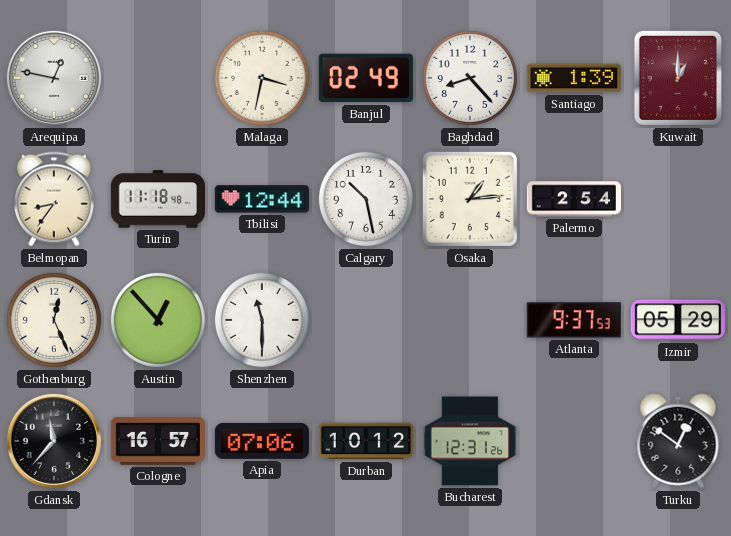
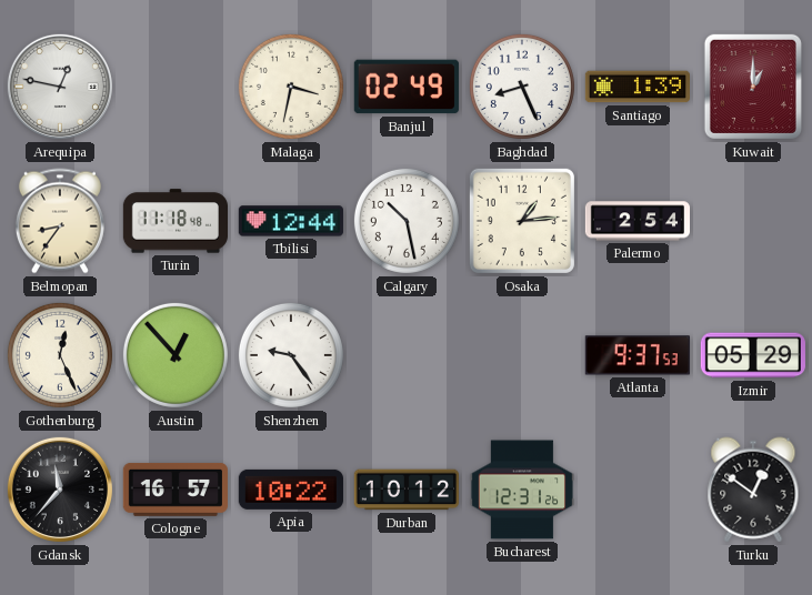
Baghdad: 8:23 -> 8:26
Shenzhen: 11:30 -> 9:24
Apia: 07:06 -> 10:22
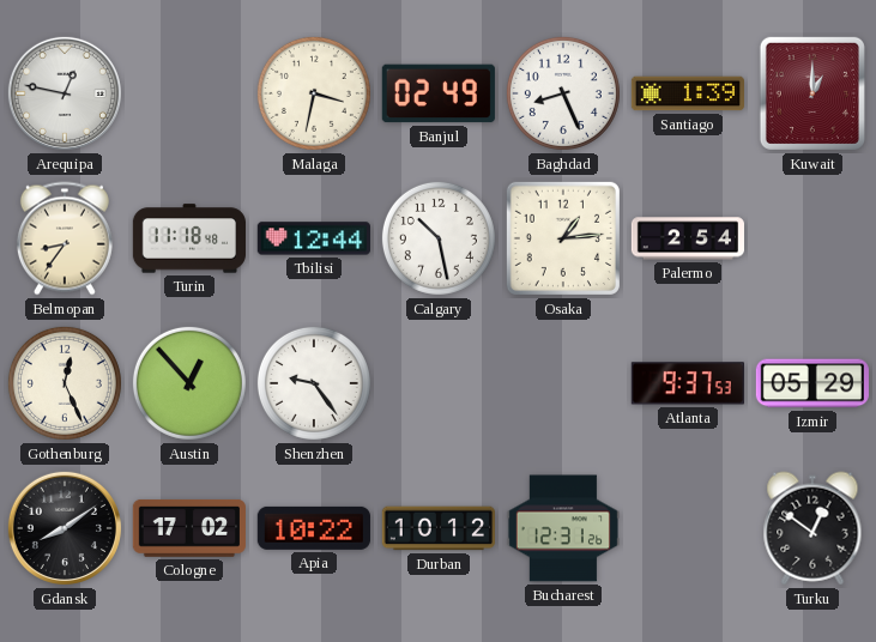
Gdansk: 11:37 -> 8:09
Cologne: 16:57 -> 17:02
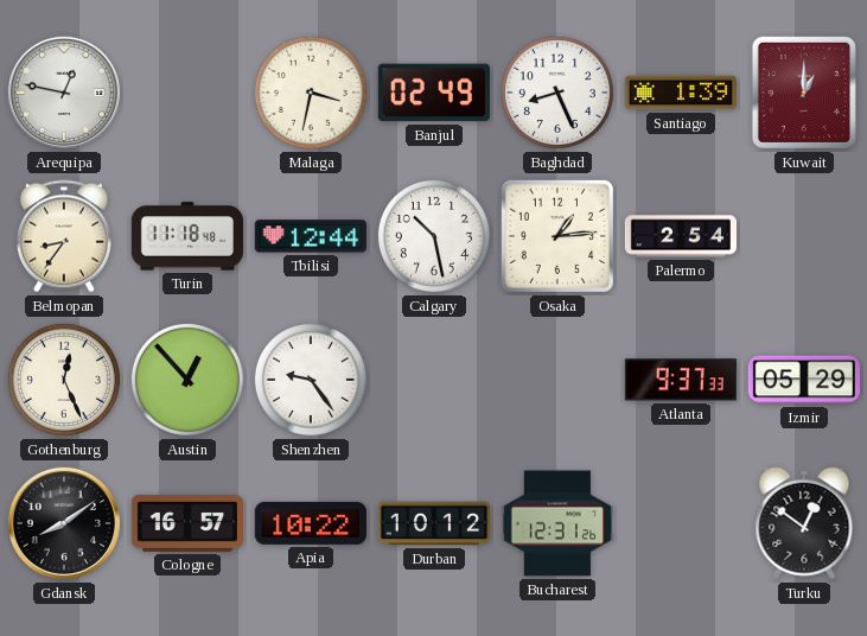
Atlanta: 9:37:53 -> 9:37:33
Cologne: 17:02 -> 16:57
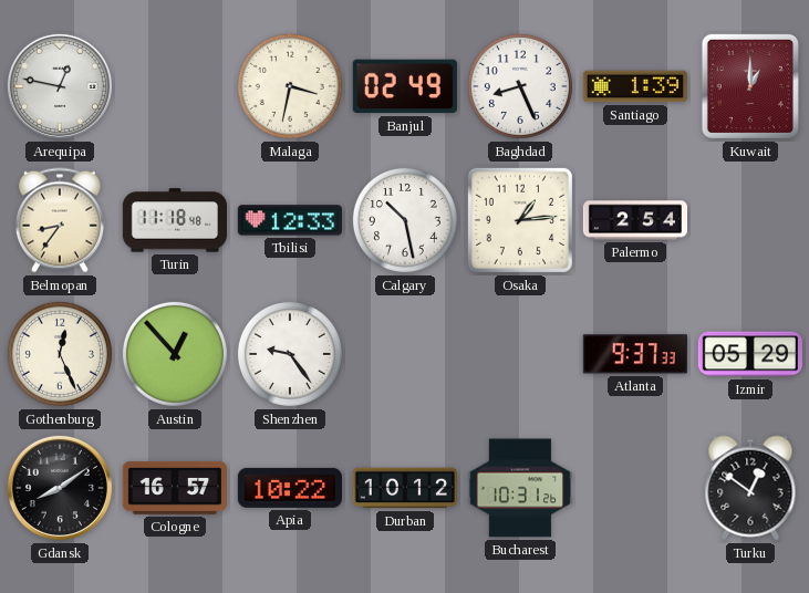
Tbilisi: 12:44 -> 12:33
Bucharest: 12:31 -> 10:31
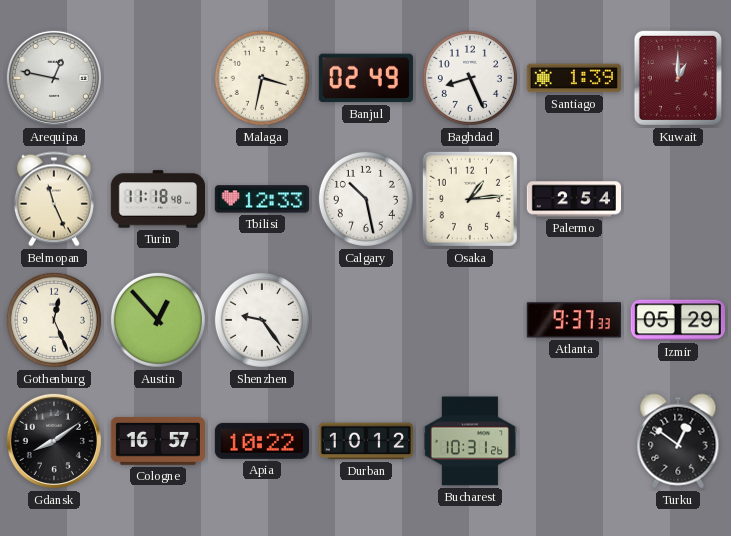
Belmopan: 8:36 -> 11:26
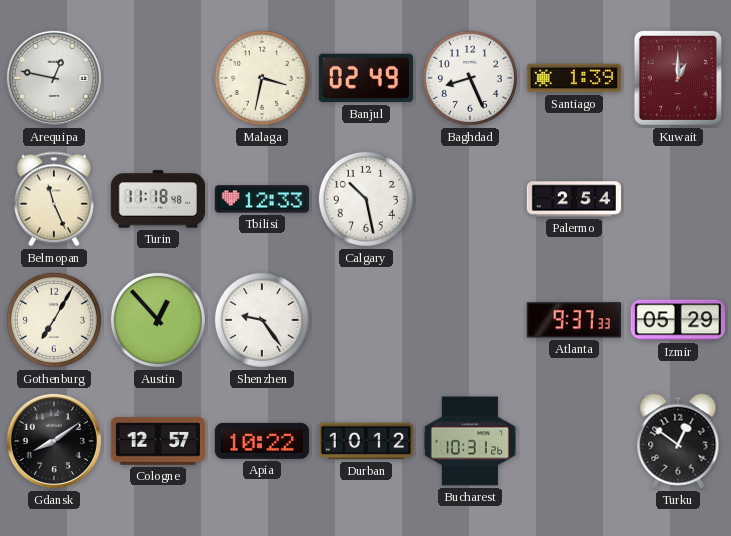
Osaka: 1:14 -> none
Gothenburg: 12:26 -> 7:05
Cologne: 16:57 -> 12:57
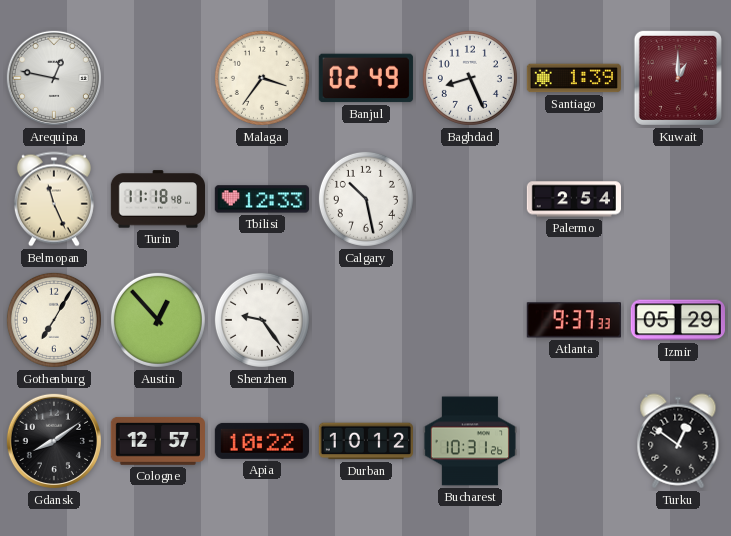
Malaga: 3:32 -> 3:36
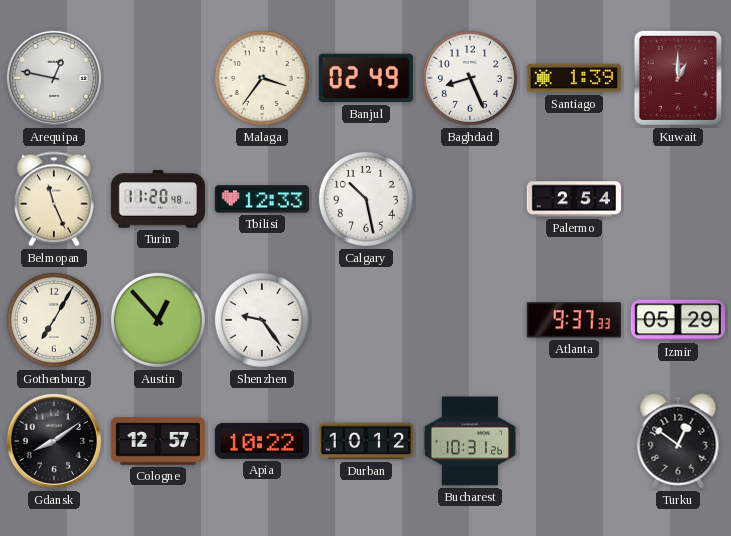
Turin: 11:18 -> 11:20
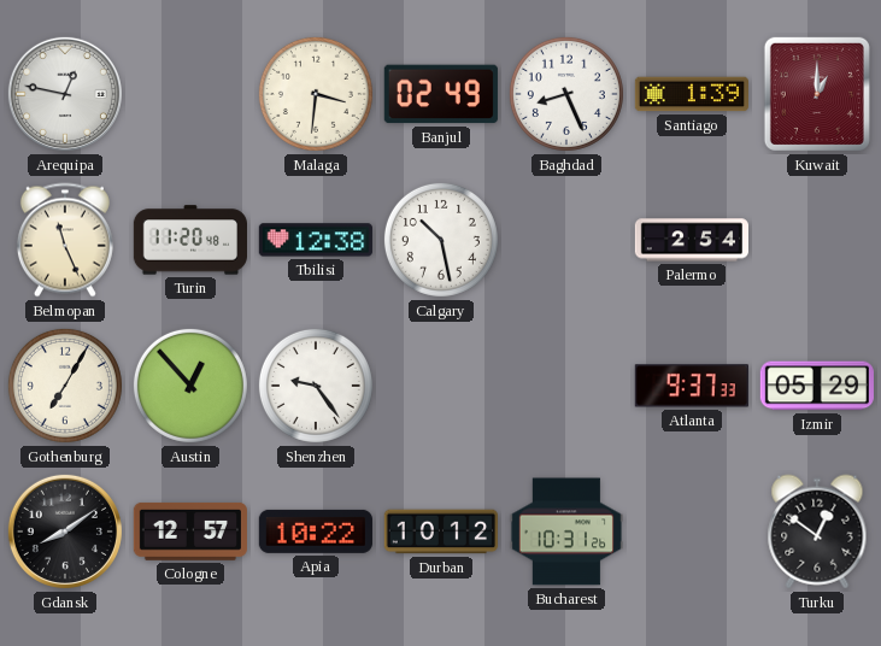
Malaga: 3:36 -> 3:31
Tbilisi: 12:33 -> 12:38
